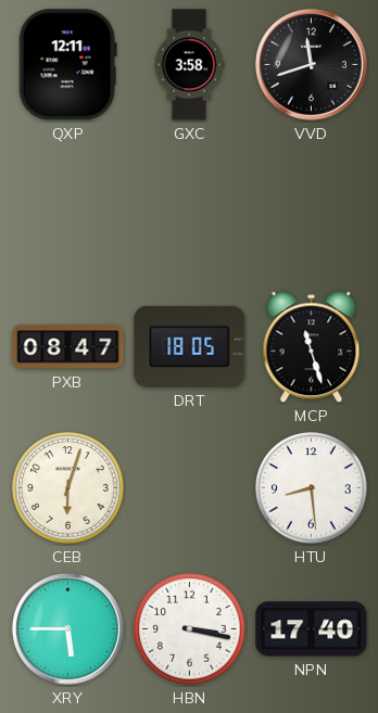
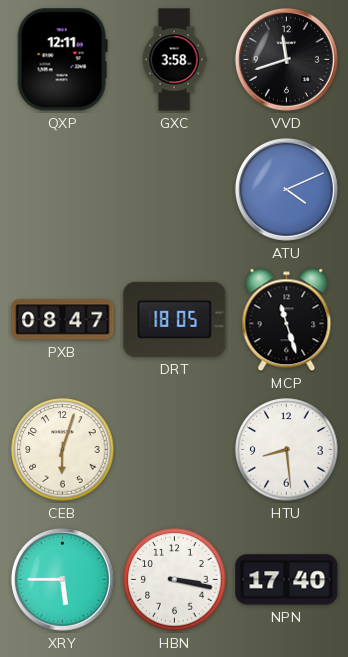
ATU: none -> 4:11
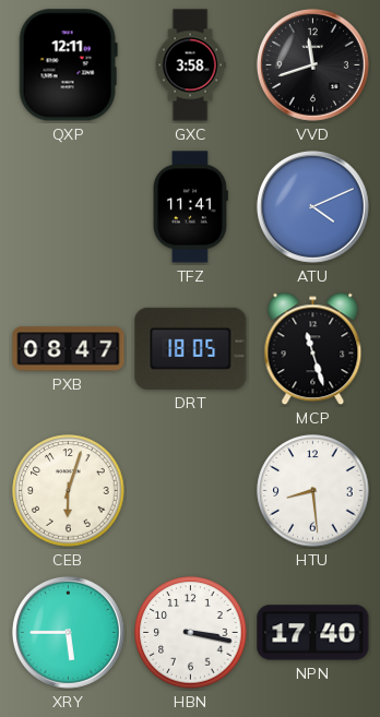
TFZ: none -> 11:41
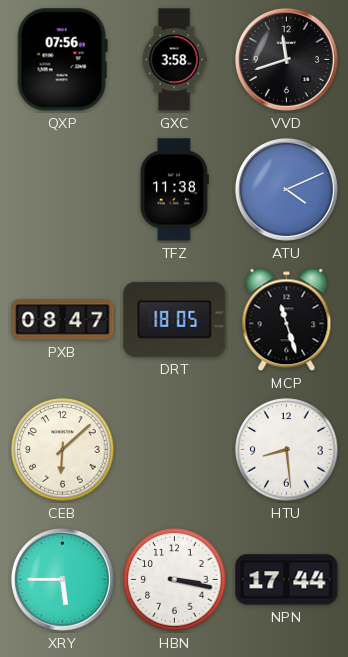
QXP: 12:11 -> 07:56
TFZ: 11:41 -> 11:38
CEB: 6:03 -> 6:08
NPN: 17:40 -> 17:44
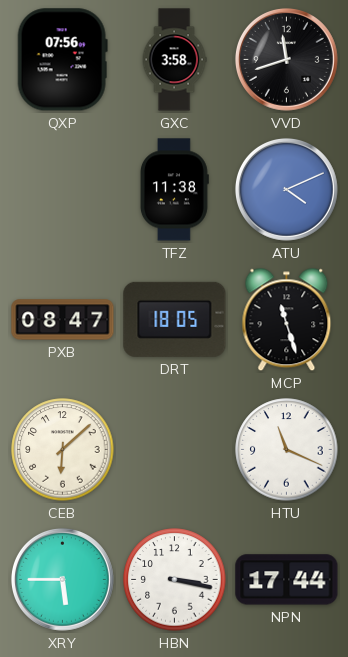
HTU: 8:29 -> 11:19
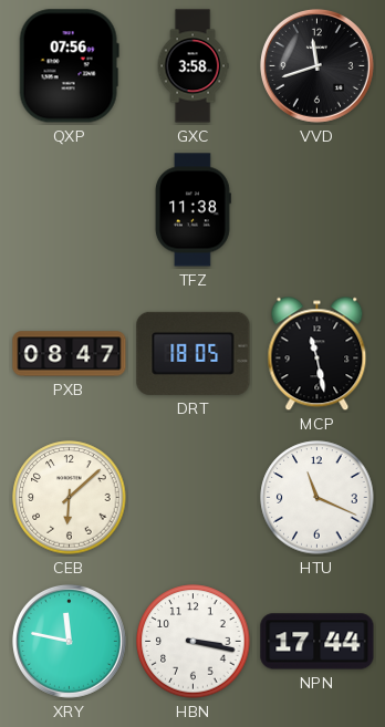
ATU: 4:11 -> none
MCP: 11:27 -> 11:28
XRY: 5:45 -> 11:47
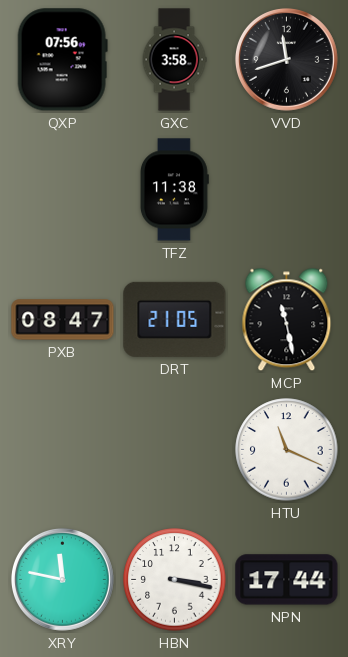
DRT: 18:05 -> 21:05
CEB: 6:08 -> none
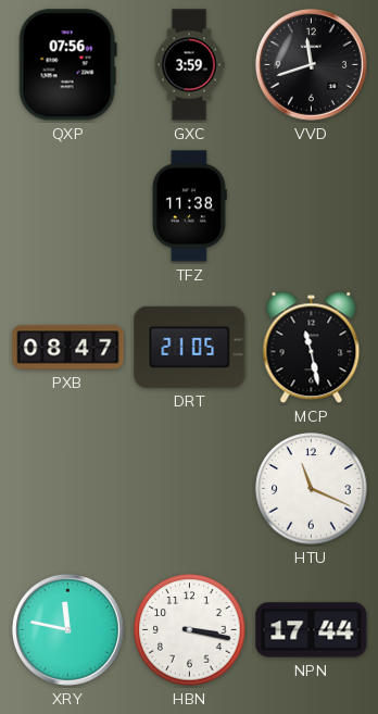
GXC: 3:58 -> 3:59
